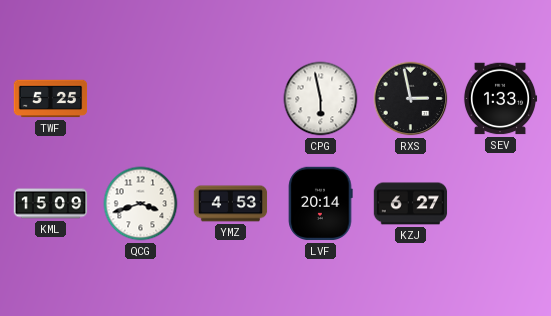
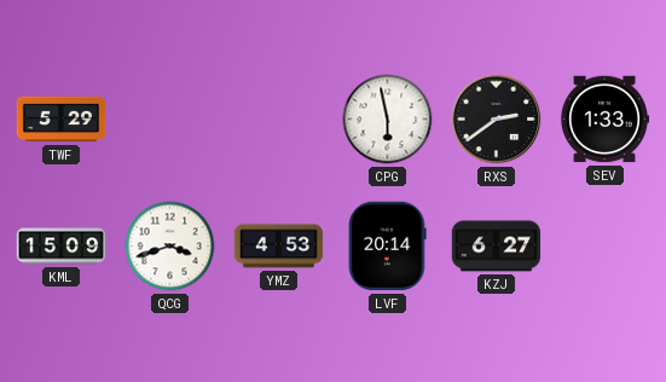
TWF: 5:25 -> 5:29
RXS: 2:58 -> 2:39
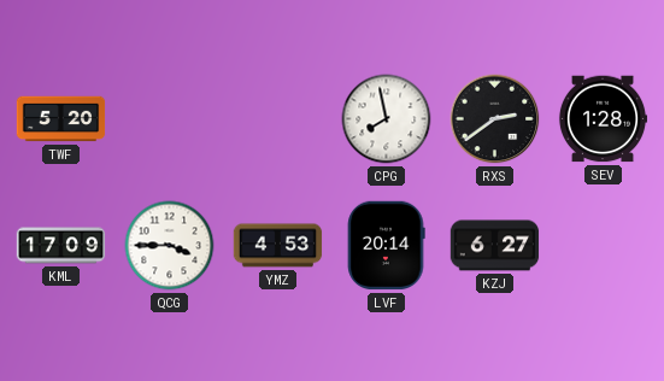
TWF: 5:29 -> 5:20
CPG: 5:58 -> 7:58
SEV: 1:33 -> 1:28
KML: 15:09 -> 17:09
QCG: 3:42 -> 3:45
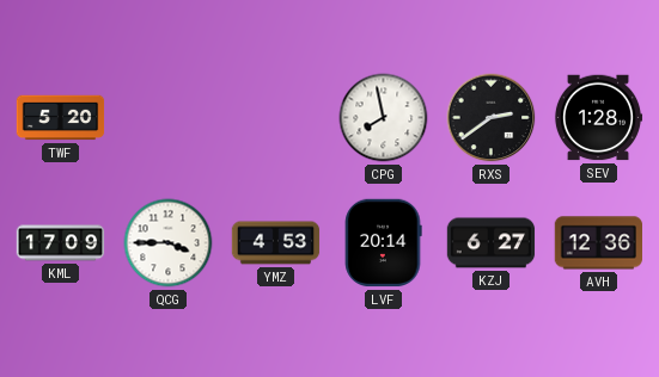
AVH: none -> 12:36
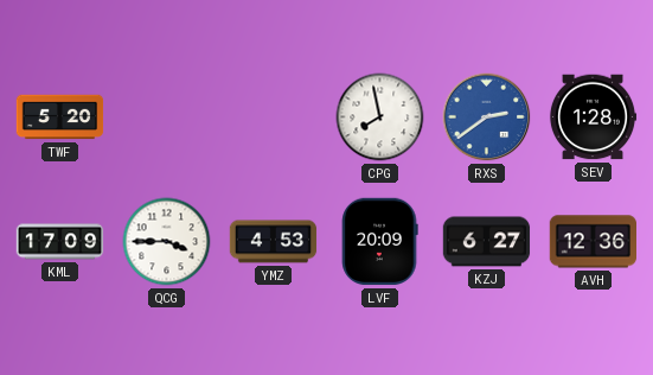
RXS dial: black -> blue
LVF: 20:14 -> 20:09
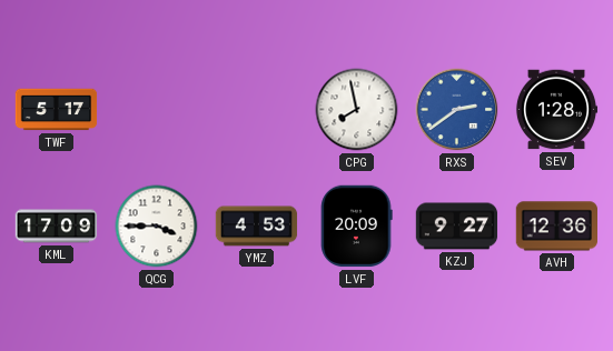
TWF: 5:20 -> 5:17
KZJ: 6:27 -> 9:27
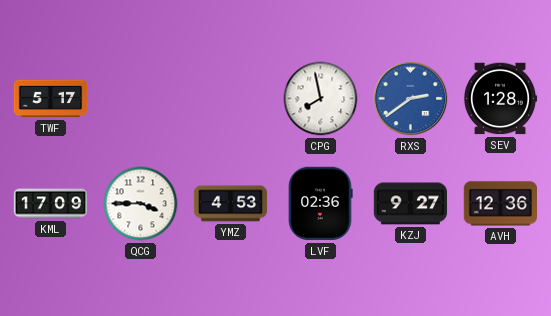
LVF: 20:09 -> 02:36
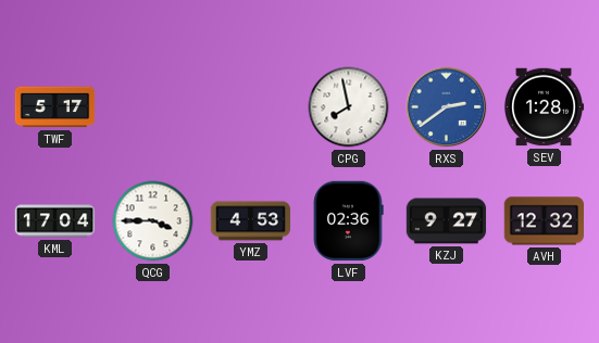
KML: 17:09 -> 17:04
AVH: 12:36 -> 12:32
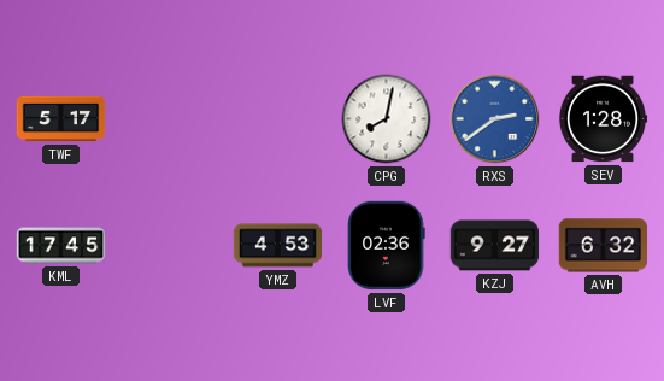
CPG: 7:58 -> 8:02
KML: 17:04 -> 17:45
QCG: 3:45 -> none
AVH: 12:32 -> 6:32
